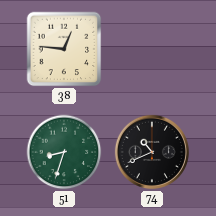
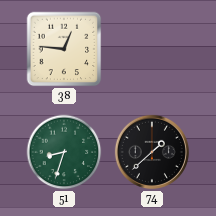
74: 10:41 -> 1:38
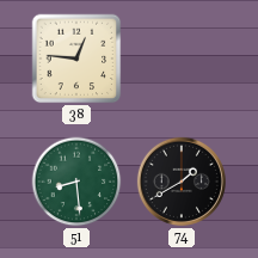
51: 8:33 -> 8:29
74: 1:38 -> 1:40
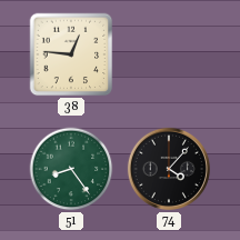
51: 8:29 -> 8:24
74: 1:40 -> 4:07
